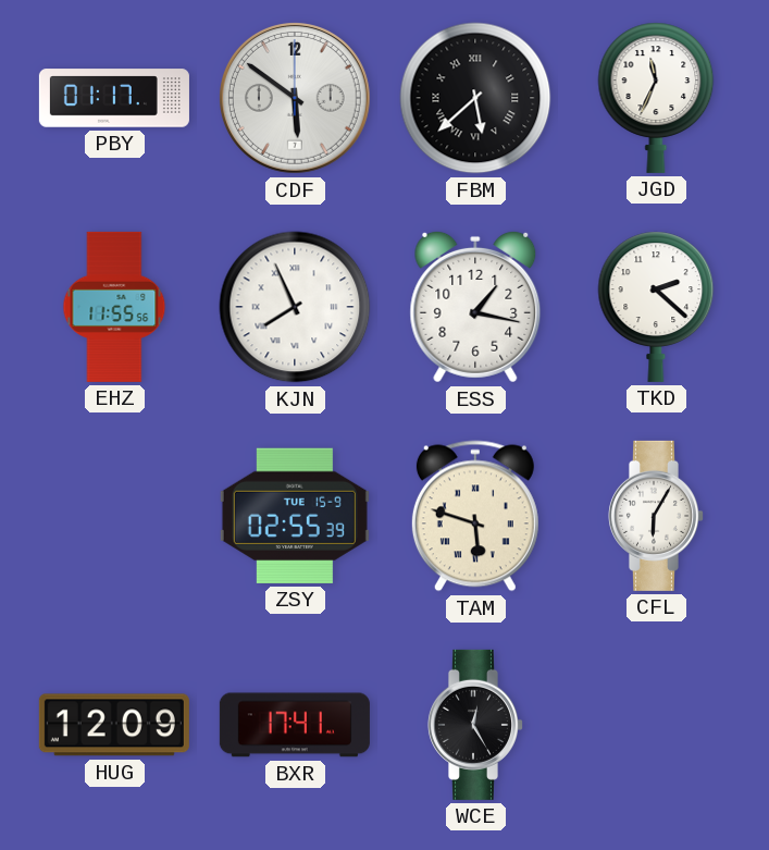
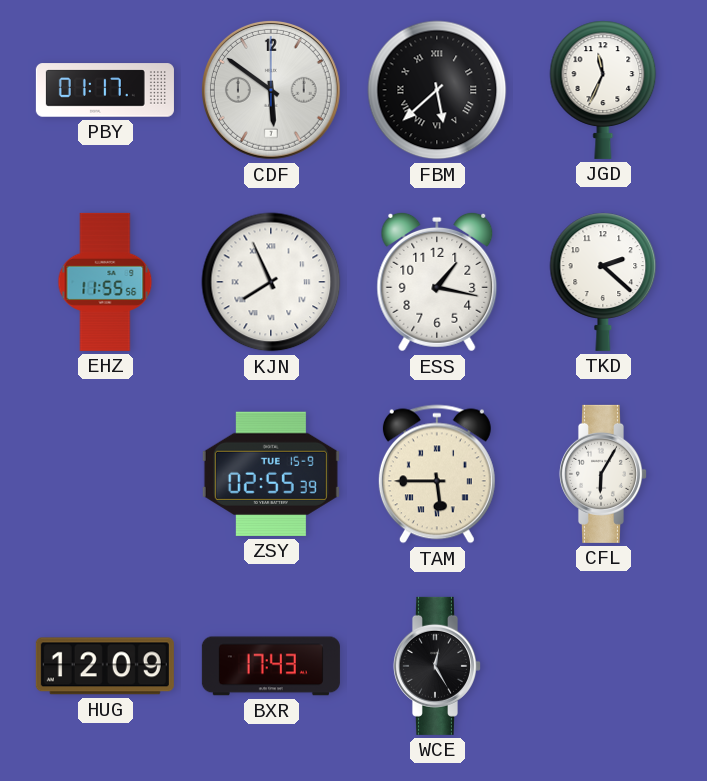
TAM: 5:48 -> 5:45
BXR: 17:41 -> 17:43
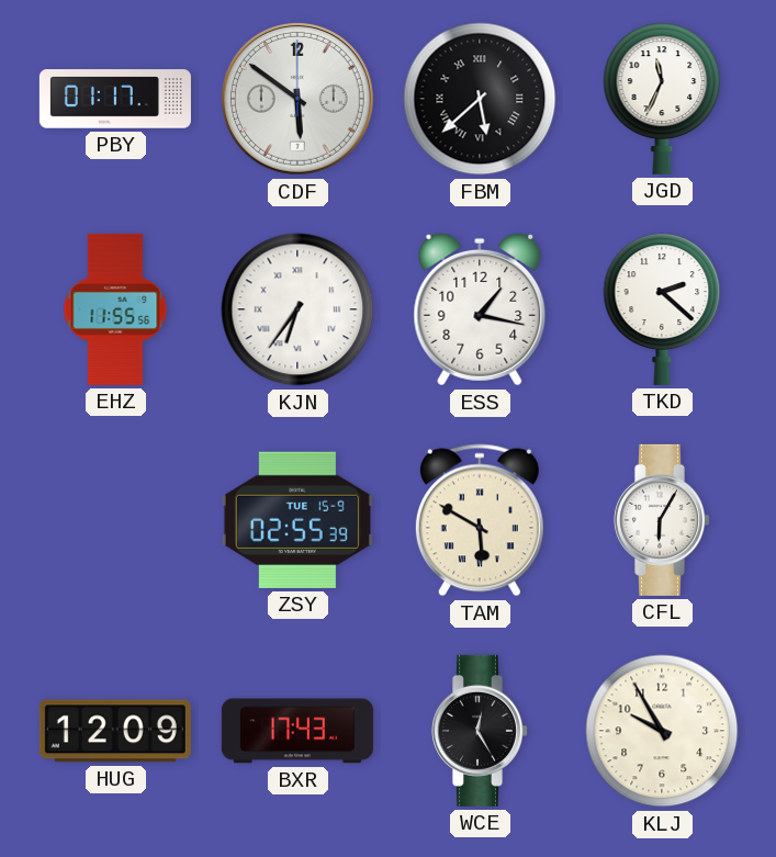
KJN: 7:56 -> 6:36
TAM: 5:45 -> 5:50
KLJ: none -> 9:55
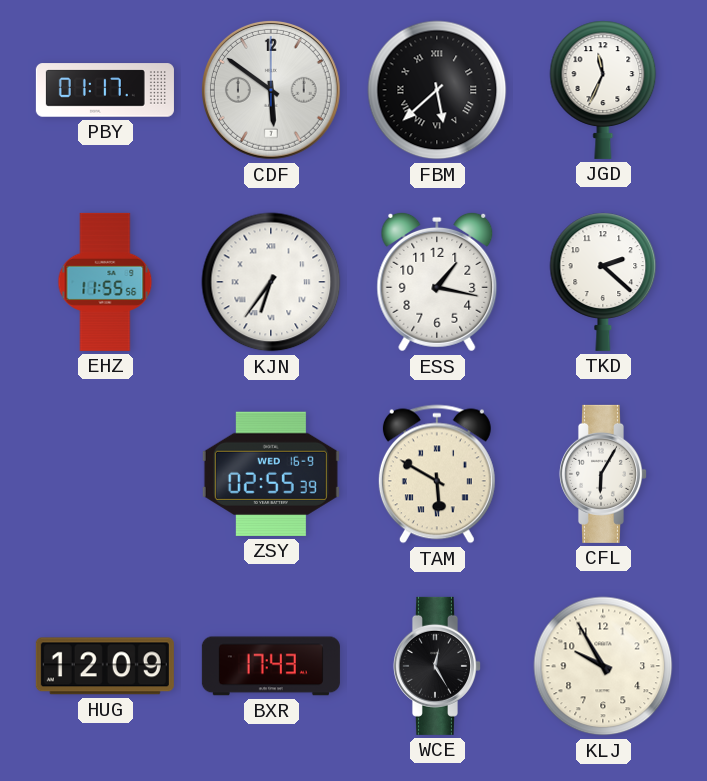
ZSY date: TUE 15-9 -> WED 16-9
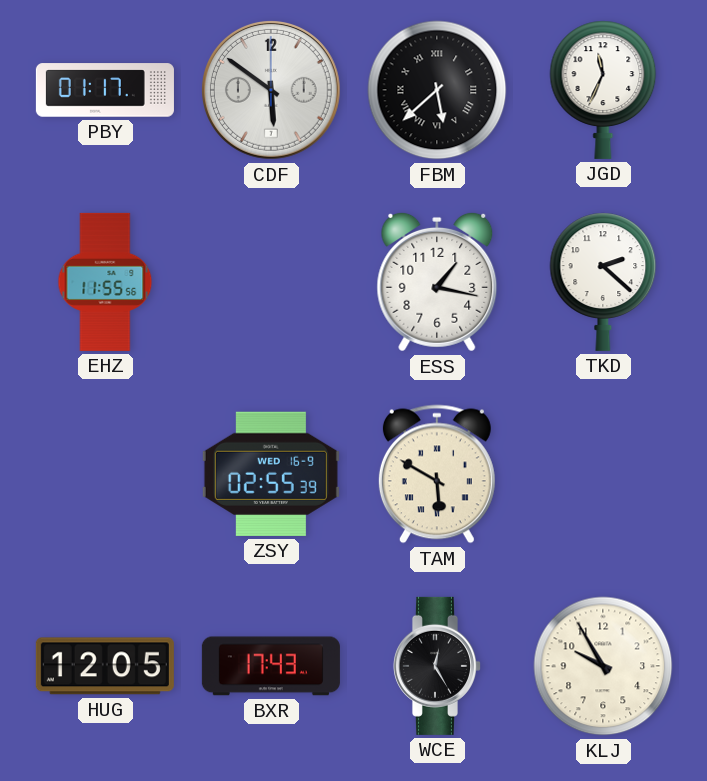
KJN: 6:36 -> none
CFL: 6:05 -> none
HUG: 12:09 -> 12:05
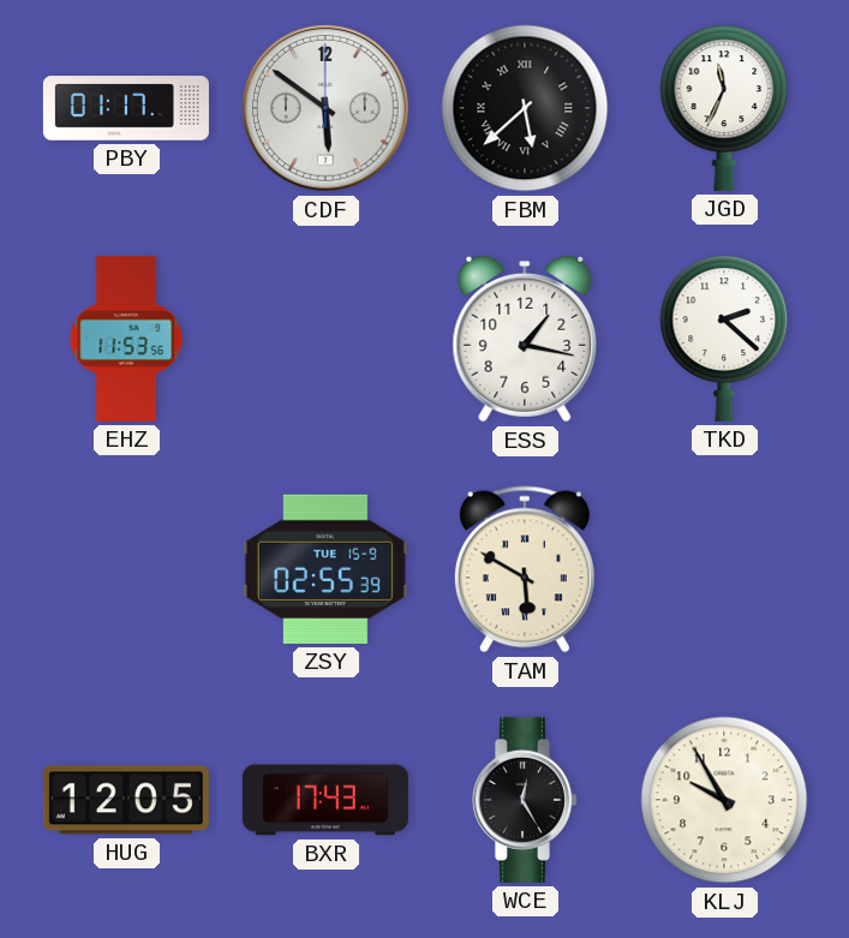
EHZ: 11:55 -> 11:53
ZSY date: WED 16-9 -> TUE 15-9
